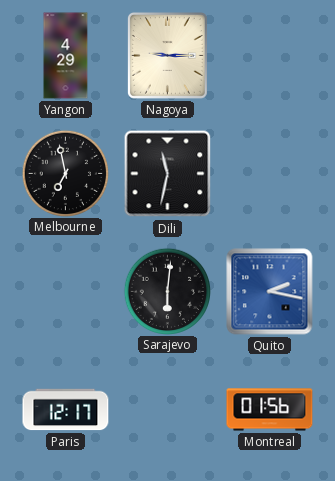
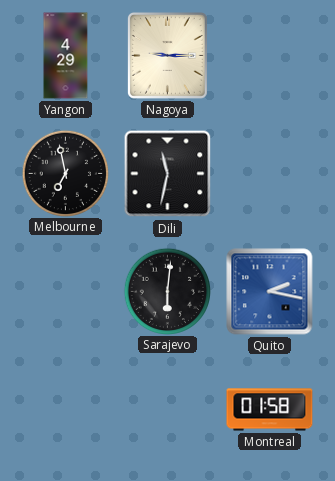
Paris: 12:17 -> none
Montreal: 01:56 -> 01:58
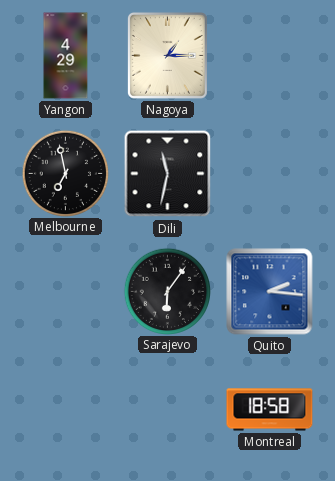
Nagoya: 9:15 -> 1:15
Sarajevo: 6:01 -> 6:06
Quito: 2:17 -> 2:16
Montreal: 01:58 -> 18:58
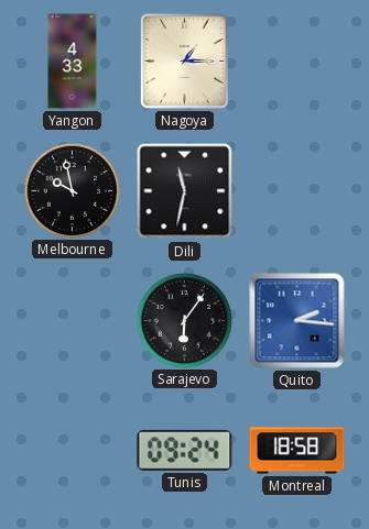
Yangon: 4:29 -> 4:33
Melbourne: 6:58 -> 9:58
Tunis: none -> 09:24
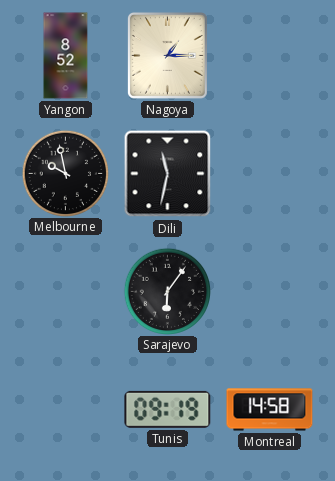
Yangon: 4:33 -> 8:52
Quito: 2:16 -> none
Tunis: 09:24 -> 09:19
Montreal: 18:58 -> 14:58
